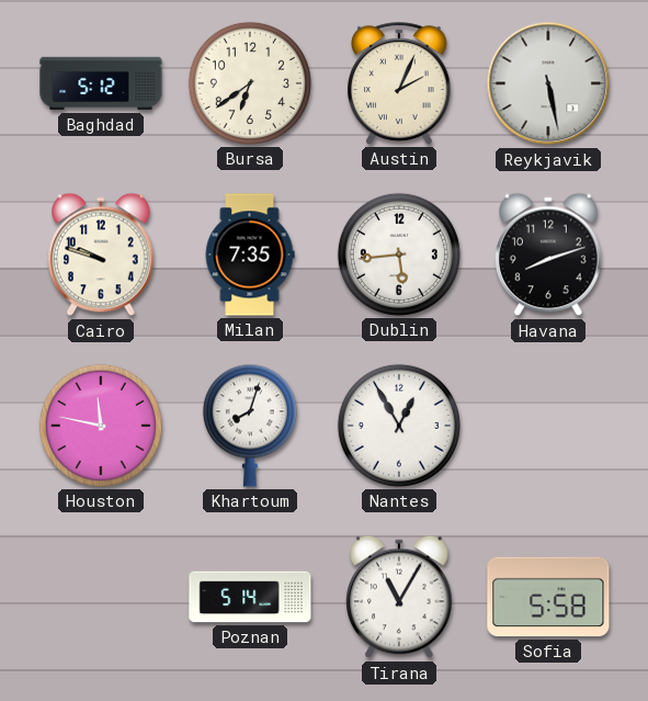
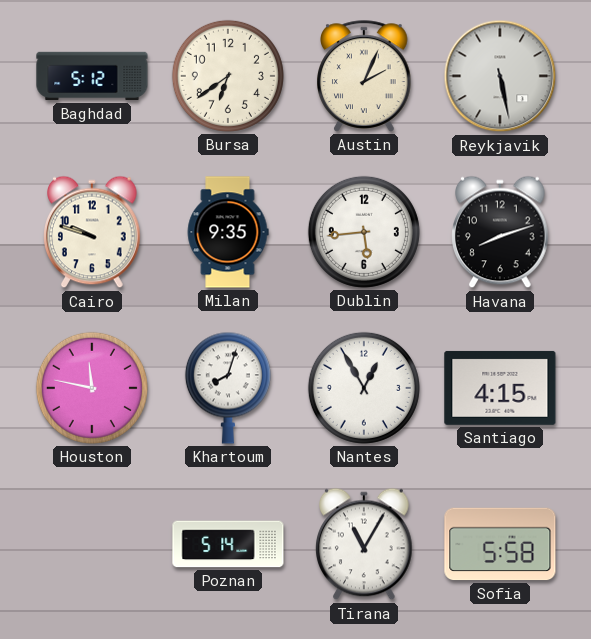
Milan: 7:35 -> 9:35
Santiago: none -> 4:15
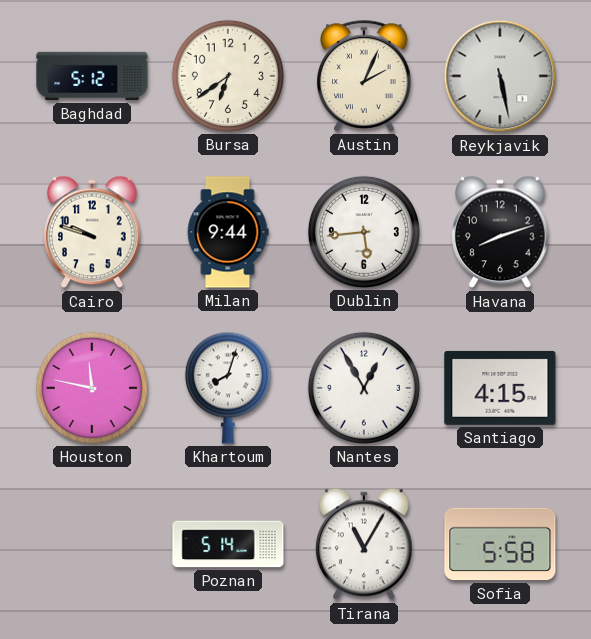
Milan: 9:35 -> 9:44
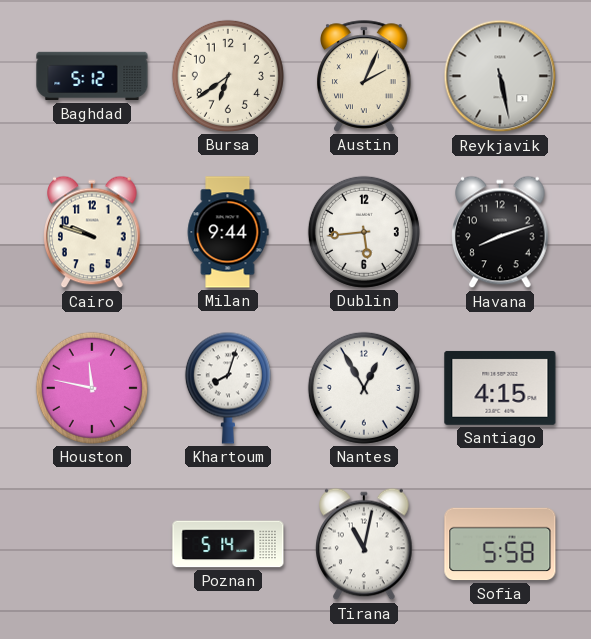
Tirana: 11:05 -> 11:02
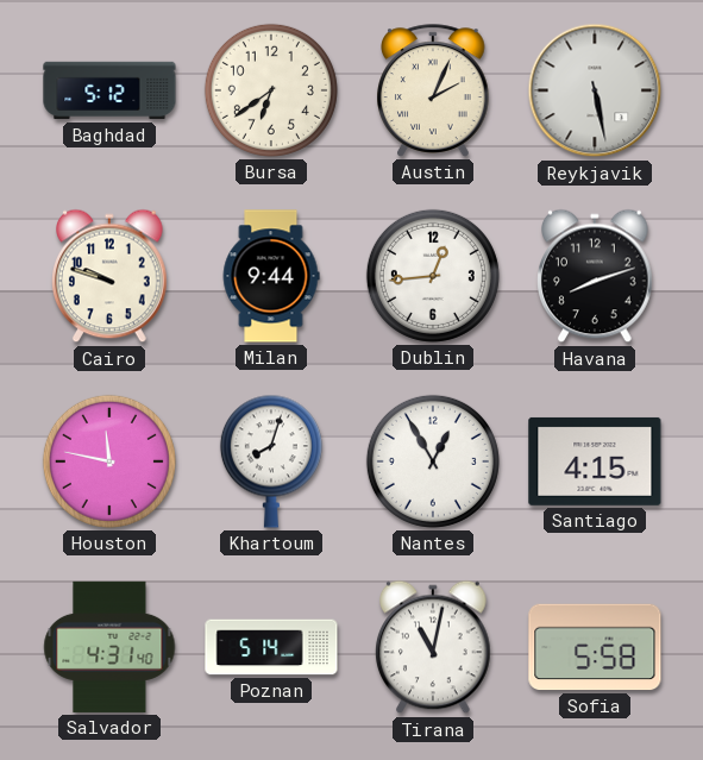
Dublin: 5:44 -> 12:44
Salvador: none -> 4:31
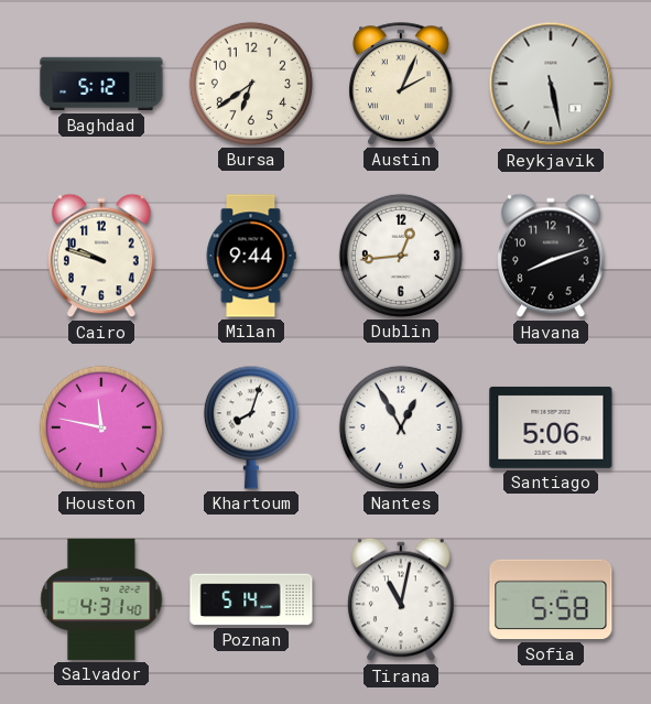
Santiago: 4:15 -> 5:06
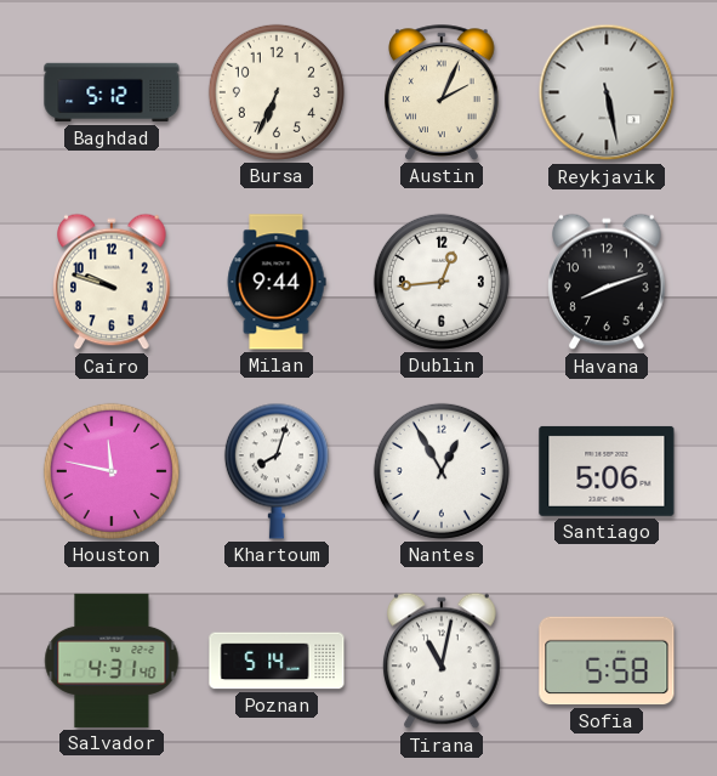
Bursa: 6:39 -> 6:34
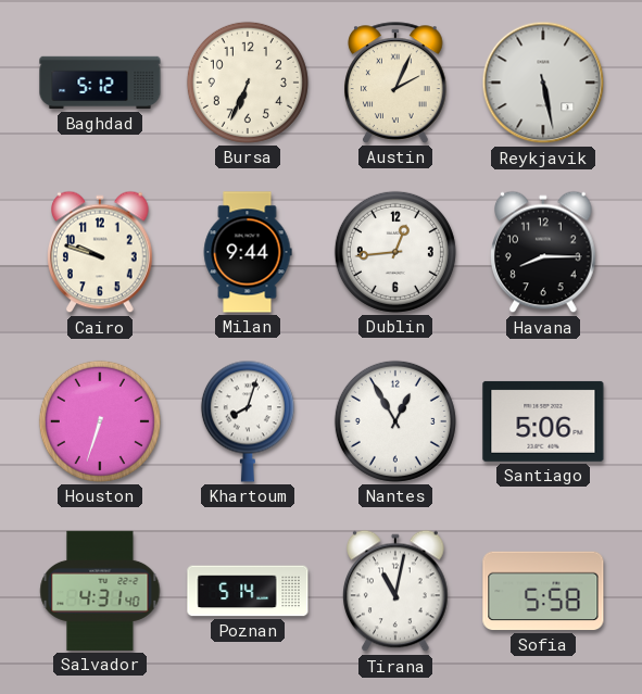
Havana: 8:12 -> 8:15
Houston: 11:47 -> 6:33
